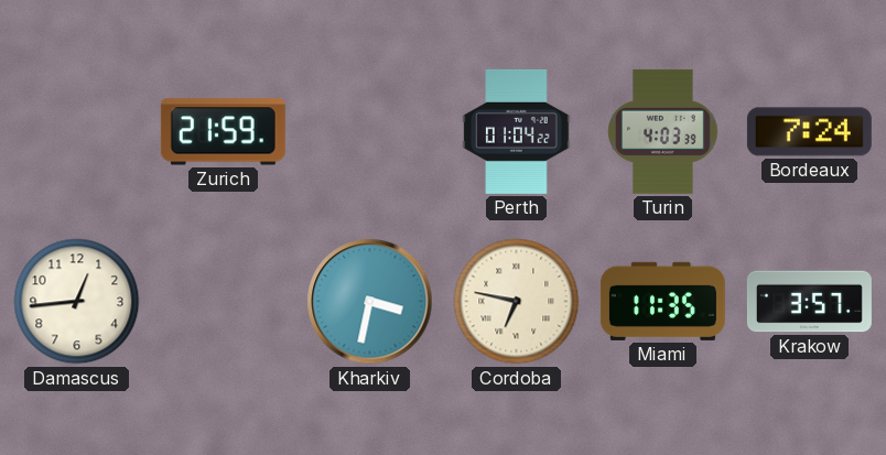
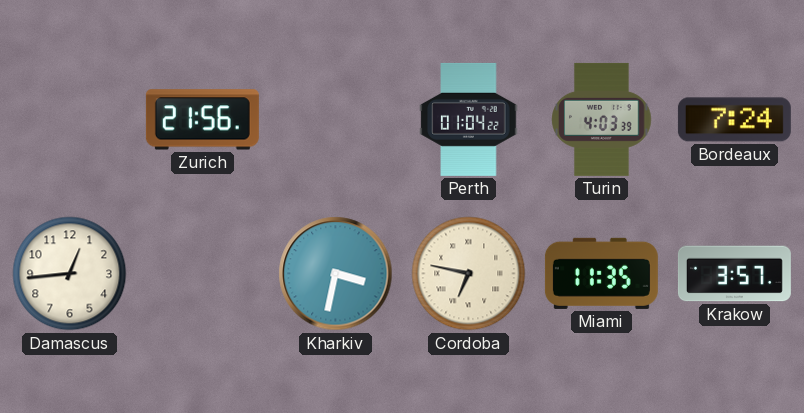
Zurich: 21:59 -> 21:56
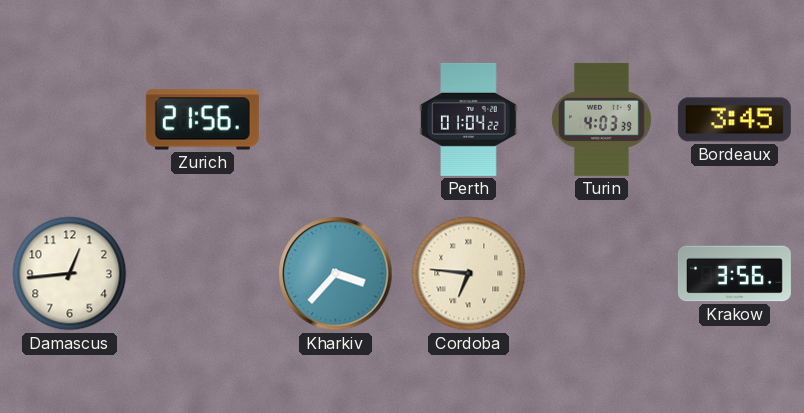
Bordeaux: 7:24 -> 3:45
Kharkiv: 3:32 -> 3:37
Cordoba: 6:47 -> 6:46
Miami: 11:35 -> none
Krakow: 3:57 -> 3:56
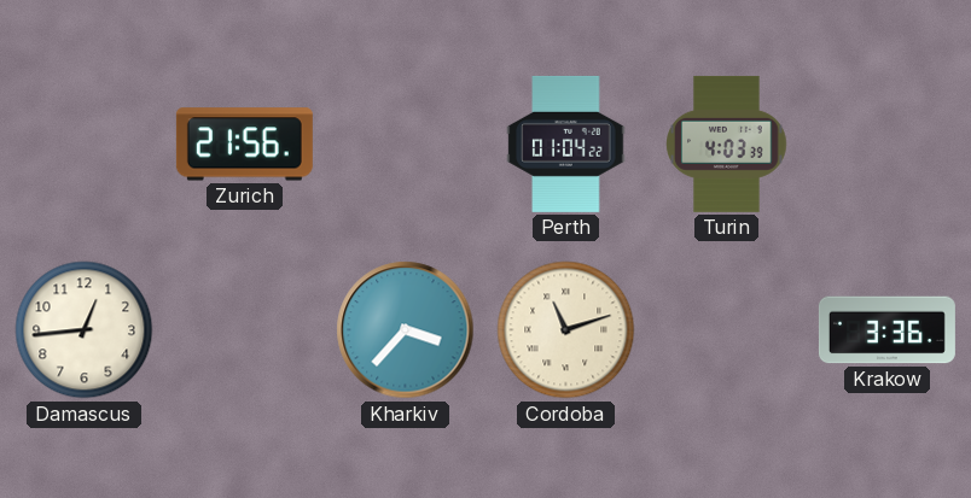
Bordeaux: 3:45 -> none
Cordoba: 6:46 -> 11:12
Krakow: 3:56 -> 3:36
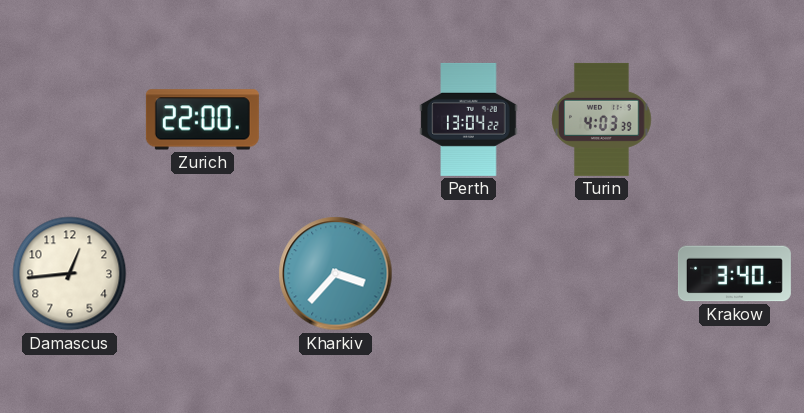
Zurich: 21:56 -> 22:00
Perth: 01:04 -> 13:04
Cordoba: 11:12 -> none
Krakow: 3:36 -> 3:40
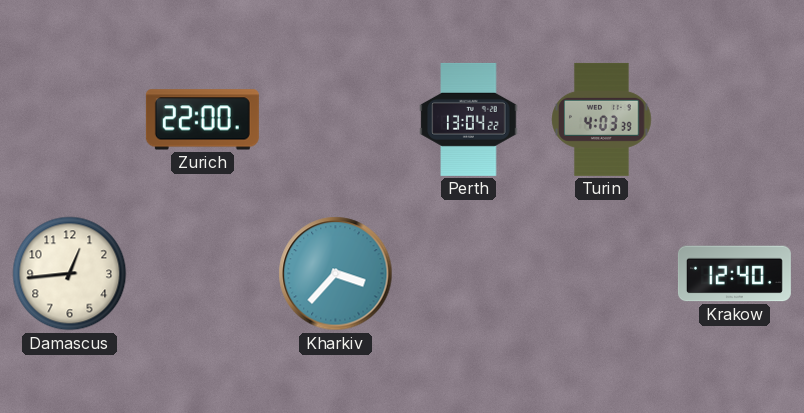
Krakow: 3:40 -> 12:40
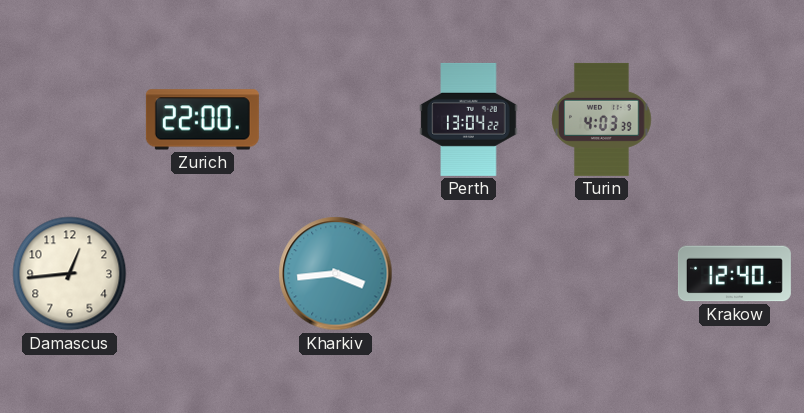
Kharkiv: 3:37 -> 3:44
